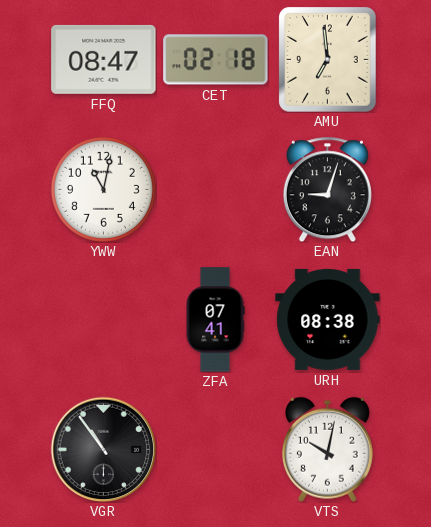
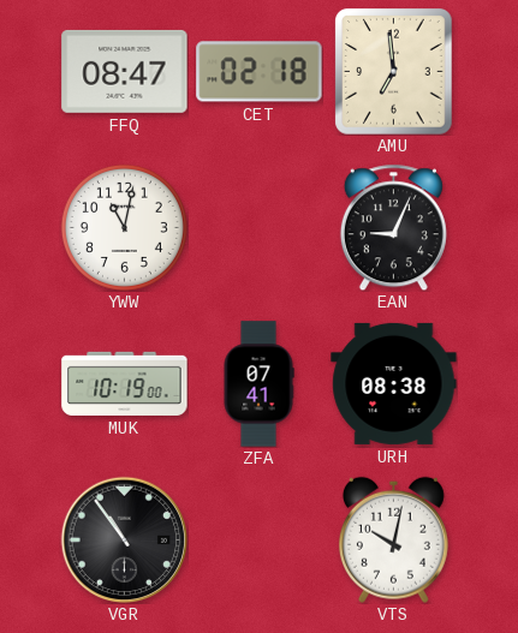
EAN: 9:03 -> 9:04
MUK: none -> 10:19
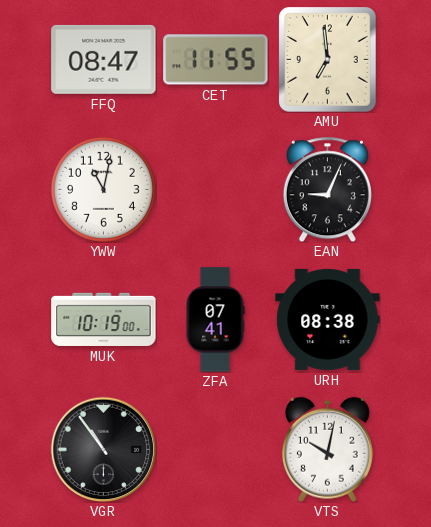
CET: 02:18 -> 11:55
